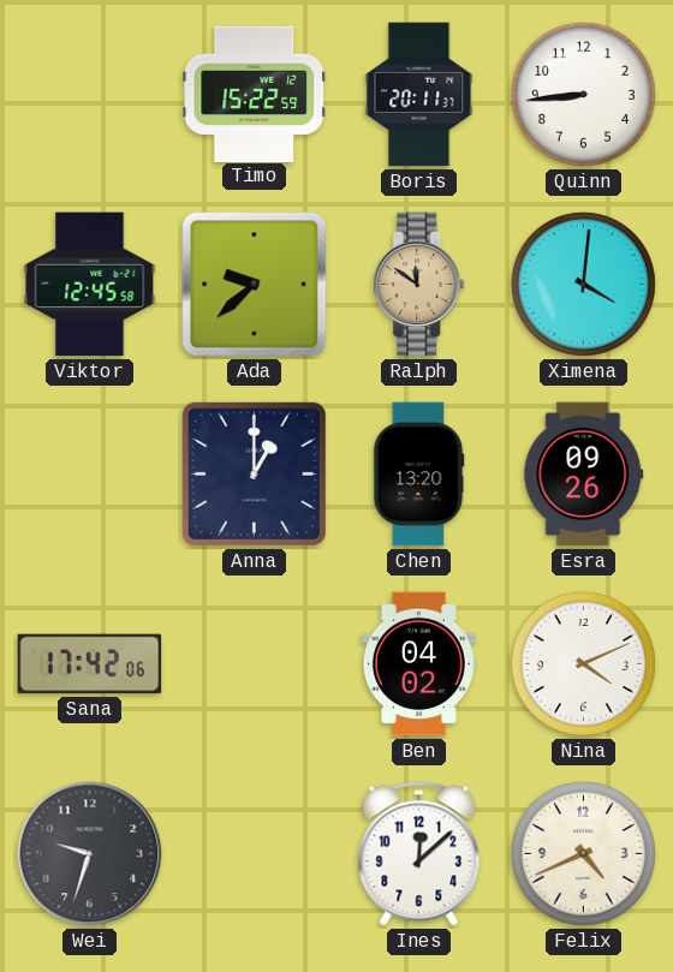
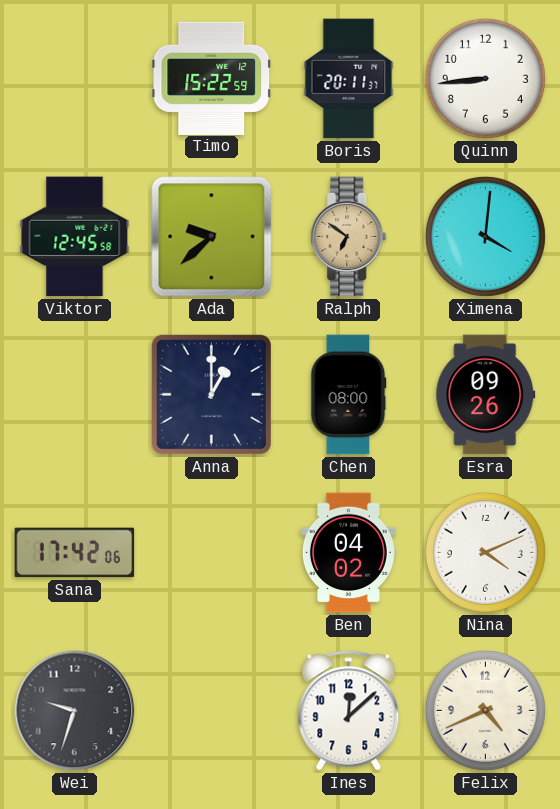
Ralph: 11:51 -> 6:51
Chen: 13:20 -> 08:00
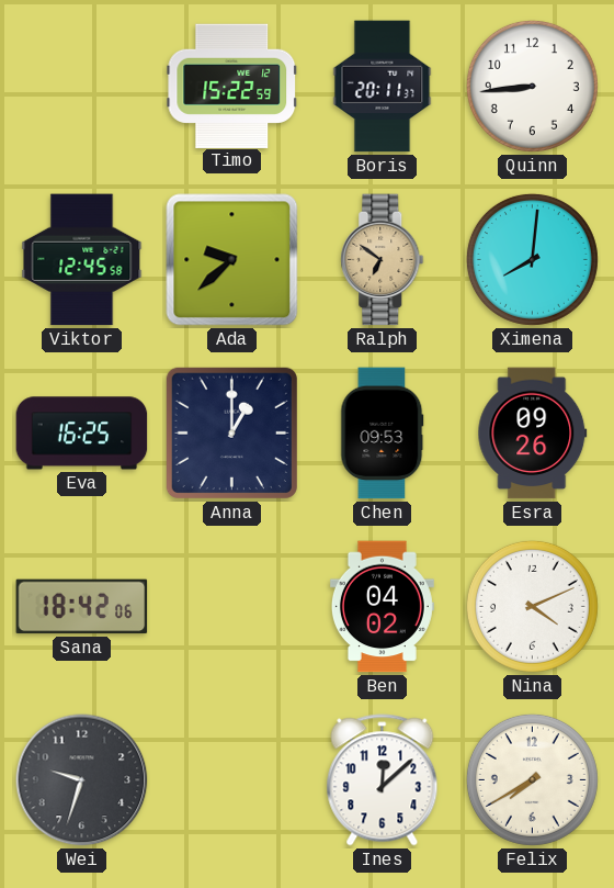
Ximena: 4:01 -> 8:01
Eva: none -> 16:25
Chen: 08:00 -> 09:53
Sana: 17:42 -> 18:42
Felix: 4:41 -> 7:40
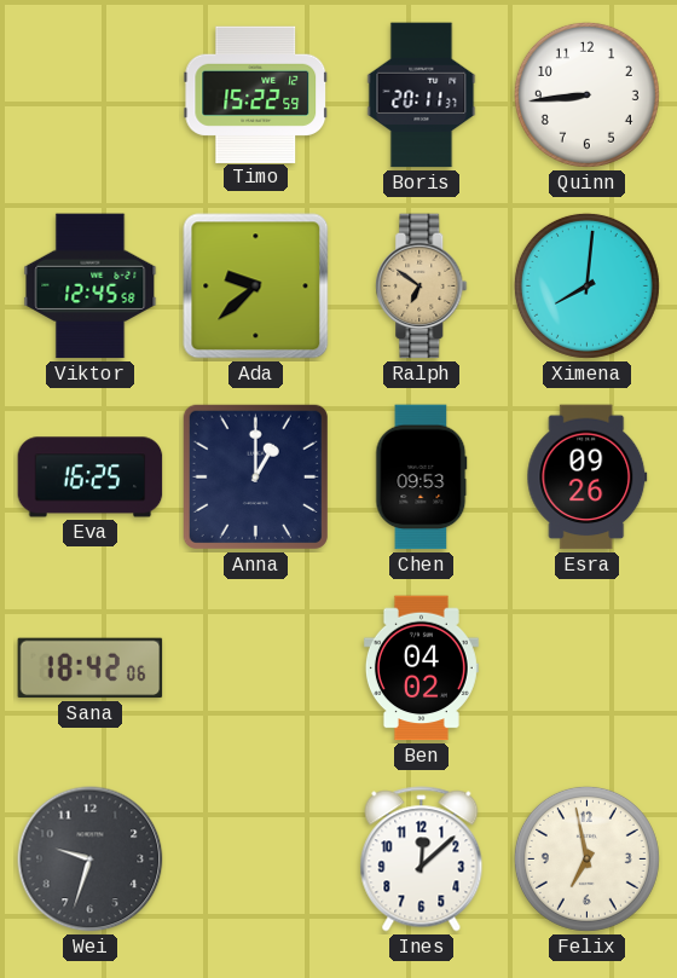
Nina: 4:11 -> none
Felix: 7:40 -> 6:58
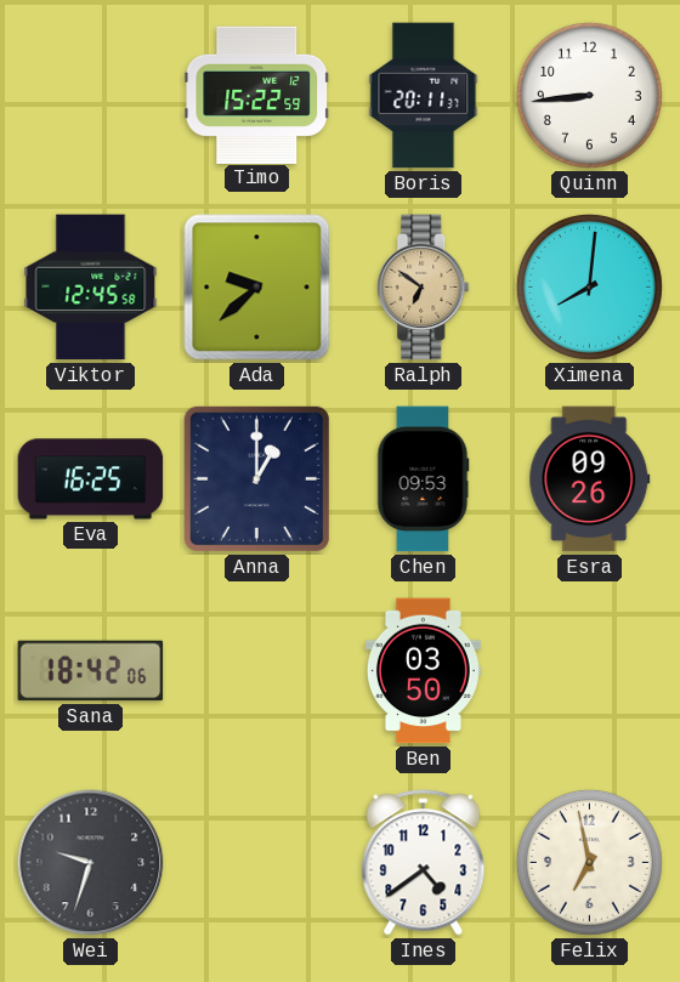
Ben: 04:02 -> 03:50
Ines: 12:08 -> 4:39
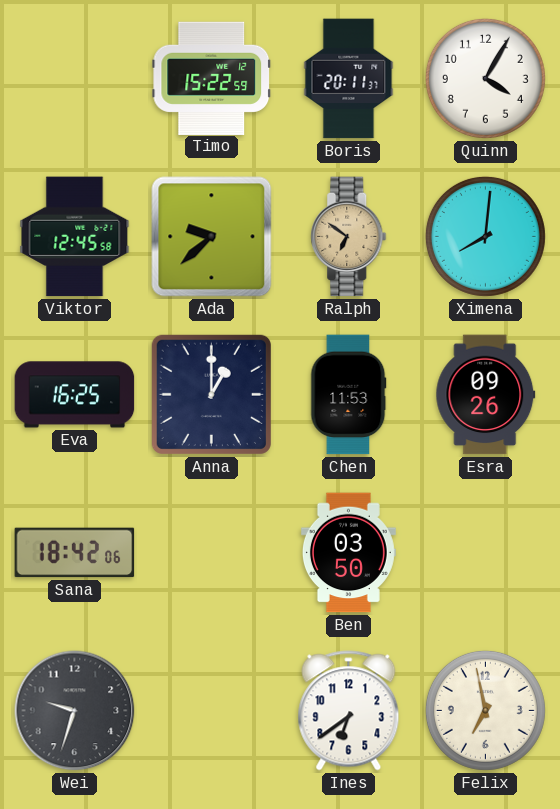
Quinn: 8:44 -> 4:05
Chen: 09:53 -> 11:53
Ines: 4:39 -> 6:39
